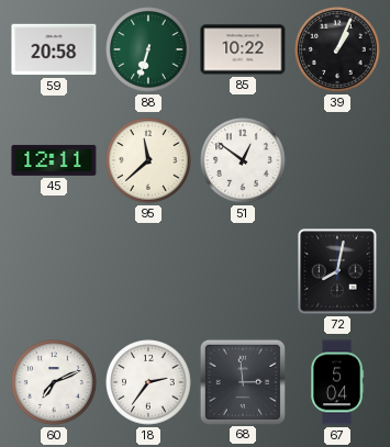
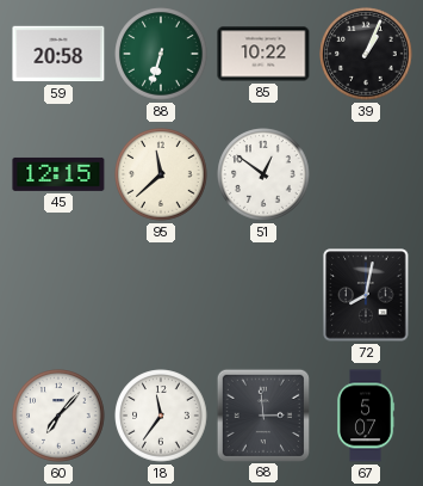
45: 12:11 -> 12:15
60: 7:11 -> 7:07
18: 2:36 -> 11:36
67: 5:04 -> 5:07
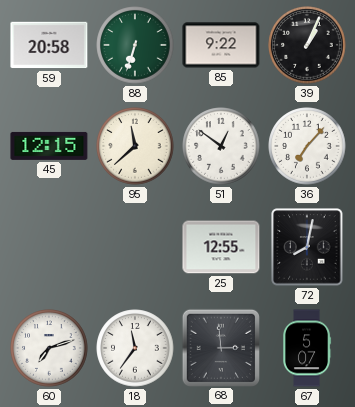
85: 10:22 -> 9:22
36: none -> 7:07
25: none -> 12:55
60: 7:07 -> 7:12
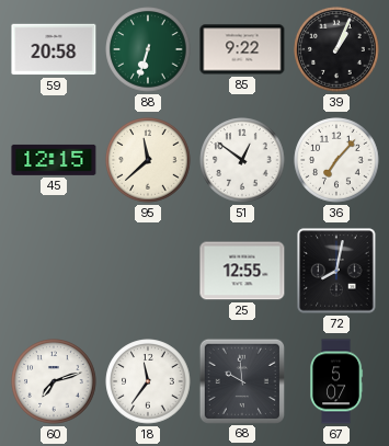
68: 2:59 -> 9:59
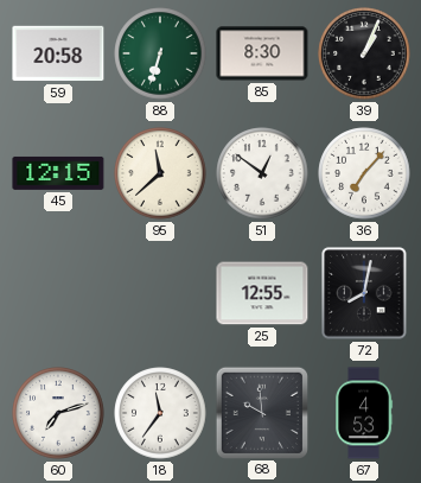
85: 9:22 -> 8:30
67: 5:07 -> 4:53
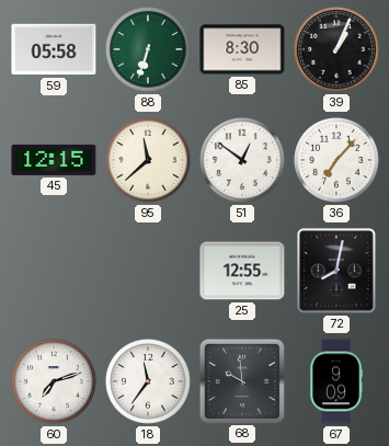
59: 20:58 -> 05:58
67: 4:53 -> 9:09
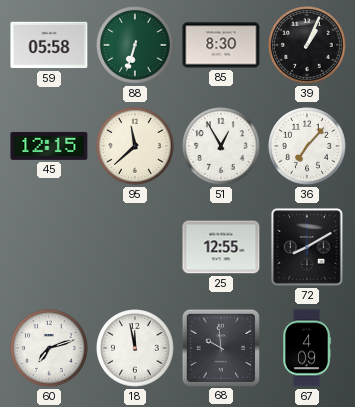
51: 12:51 -> 12:55
72: 8:02 -> 8:10
18: 11:36 -> 11:58
67: 9:09 -> 4:09
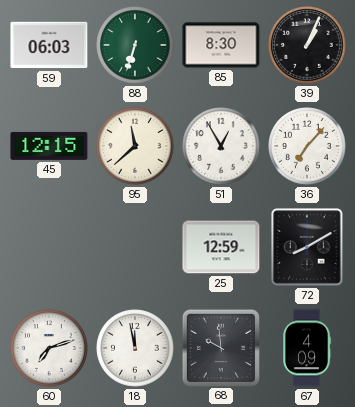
59: 05:58 -> 06:03
25: 12:55 -> 12:59
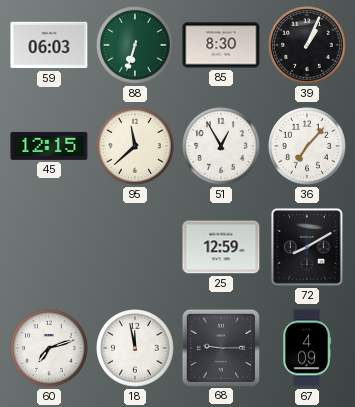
68: 9:59 -> 9:15
